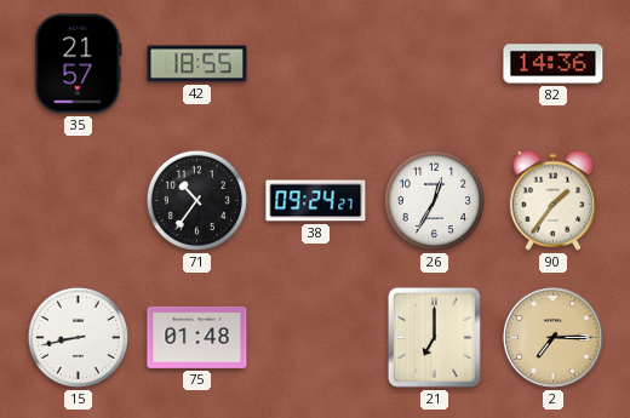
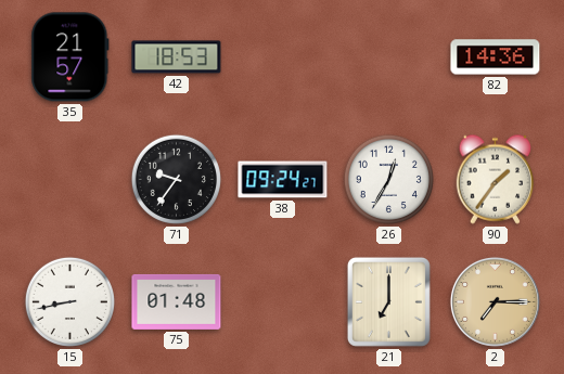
42: 18:55 -> 18:53
71: 10:36 -> 9:36
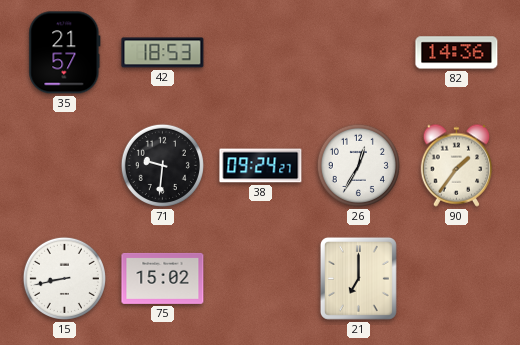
71: 9:36 -> 9:31
75: 01:48 -> 15:02
2: 7:15 -> none
